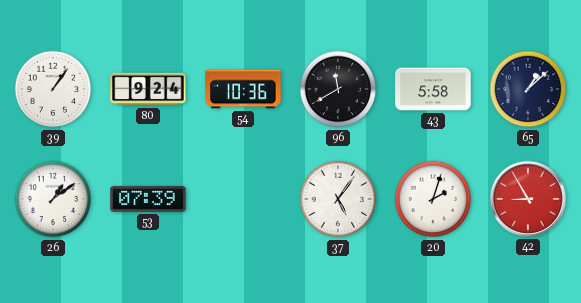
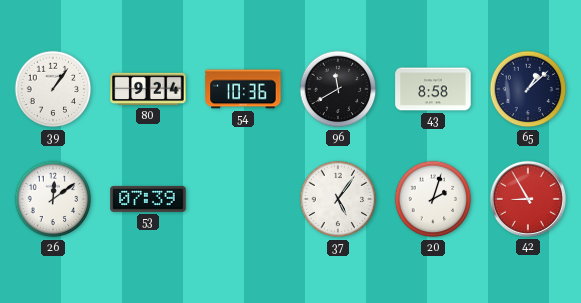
43: 5:58 -> 8:58
26: 1:09 -> 12:09
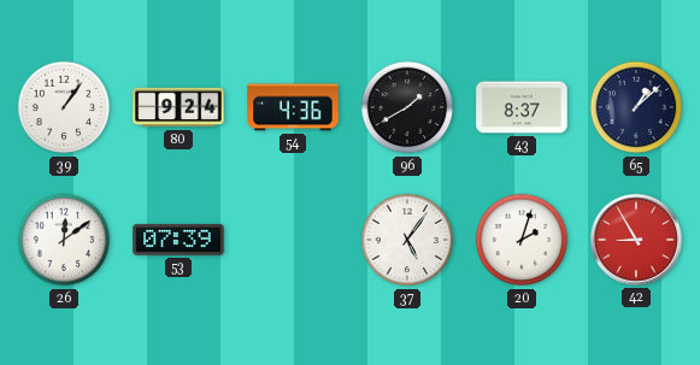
54: 10:36 -> 4:36
96: 11:40 -> 1:40
43: 8:58 -> 8:37
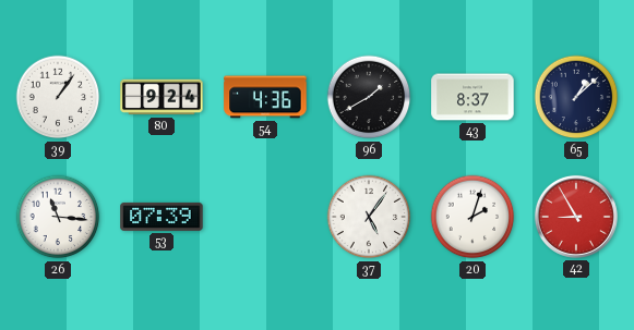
26: 12:09 -> 11:16
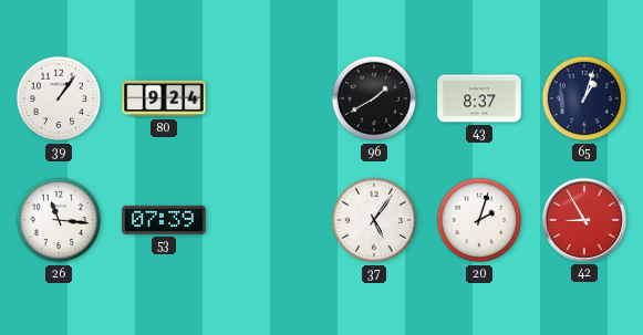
54: 4:36 -> none
65: 1:08 -> 1:03
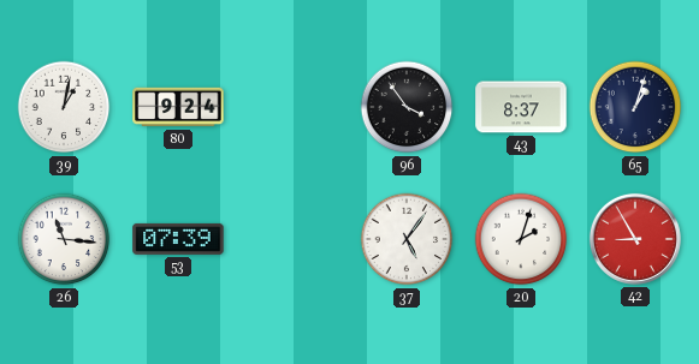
39: 1:06 -> 1:02
96: 1:40 -> 3:54
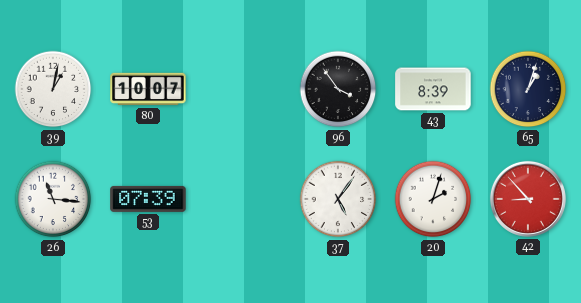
80: 9:24 -> 10:07
43: 8:37 -> 8:39
42: 8:55 -> 8:53
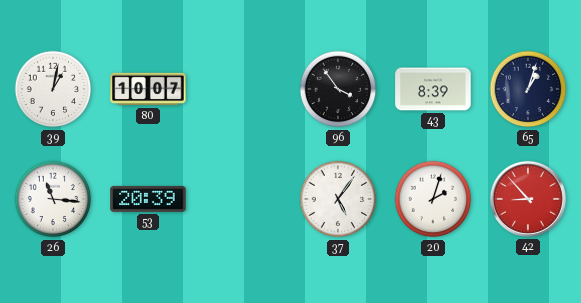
53: 07:39 -> 20:39
